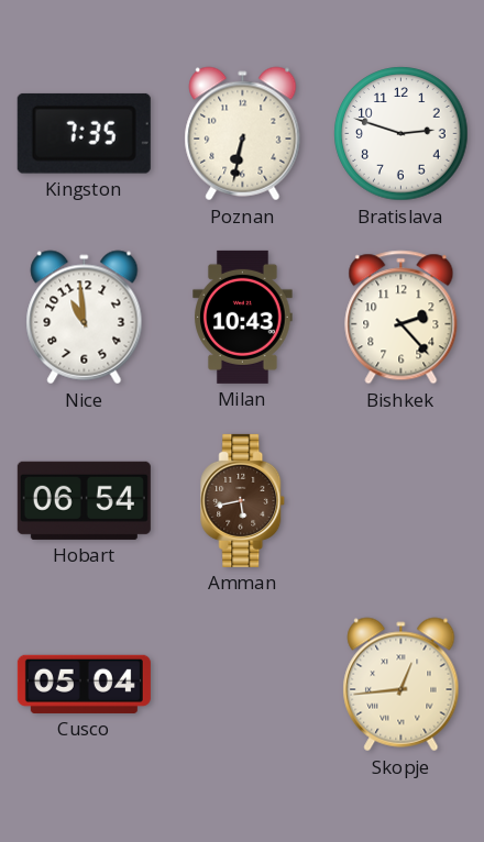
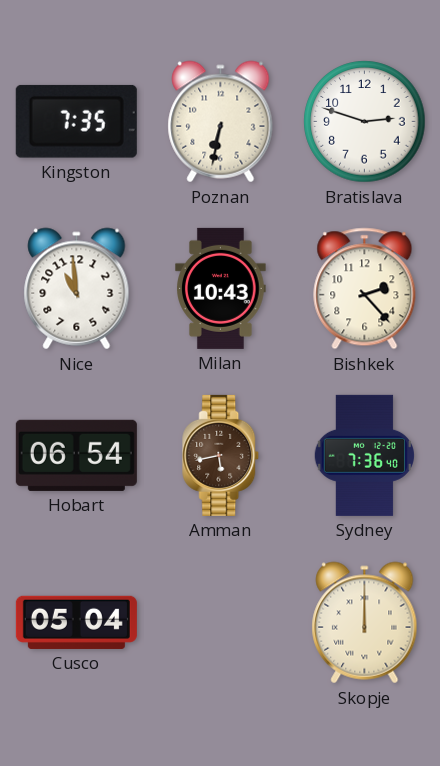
Sydney: none -> 7:36
Skopje: 12:44 -> 12:00
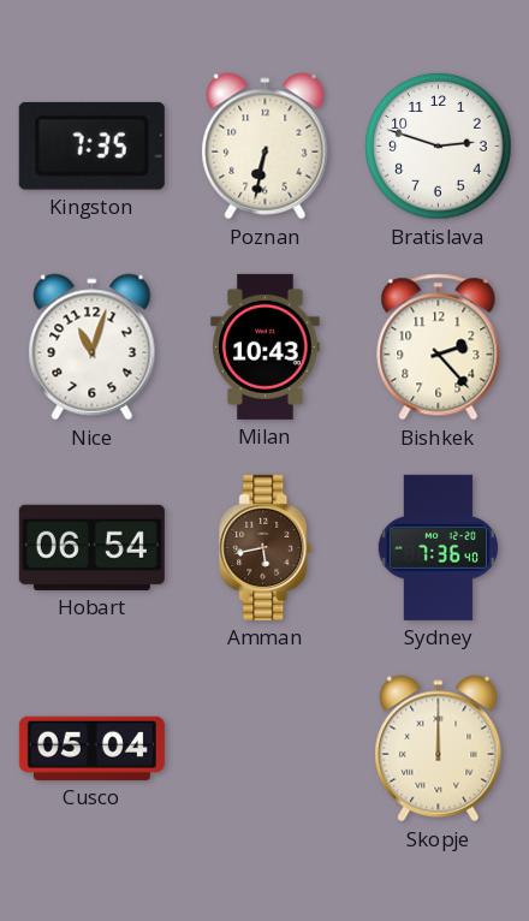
Nice: 10:59 -> 11:03
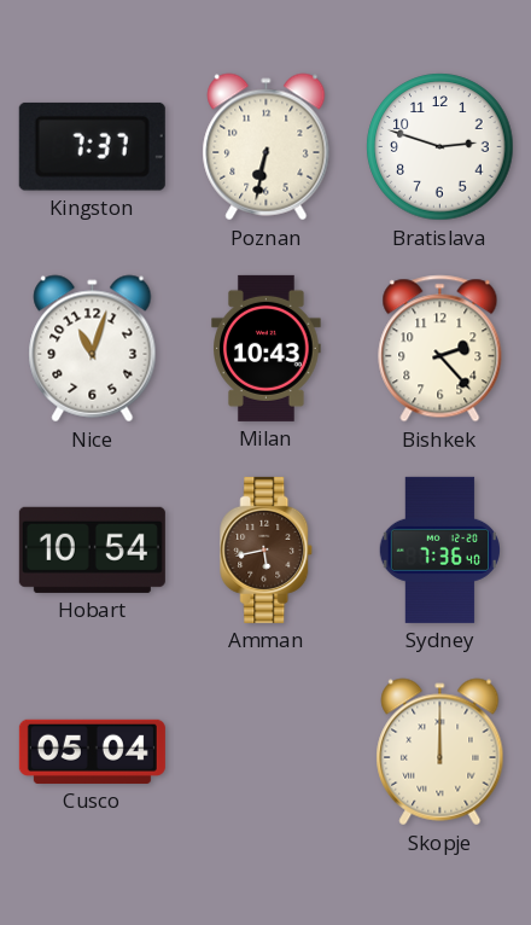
Kingston: 7:35 -> 7:37
Hobart: 06:54 -> 10:54
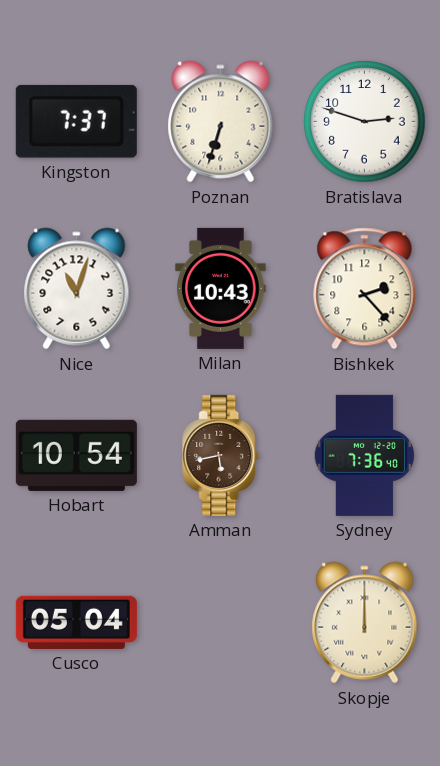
Poznan: 6:32 -> 6:33
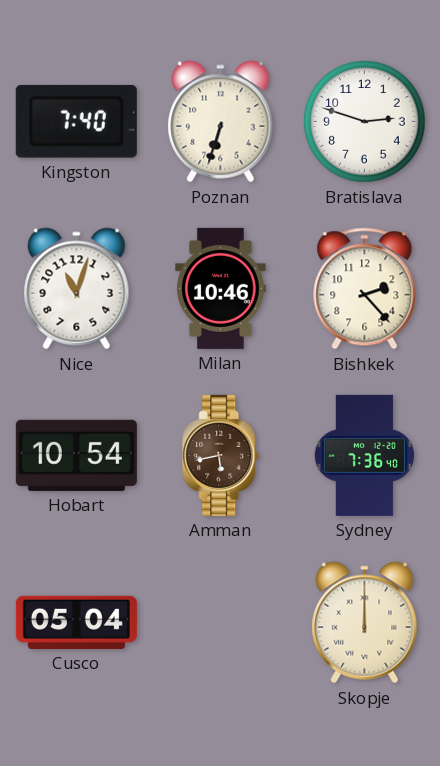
Kingston: 7:37 -> 7:40
Milan: 10:43 -> 10:46
